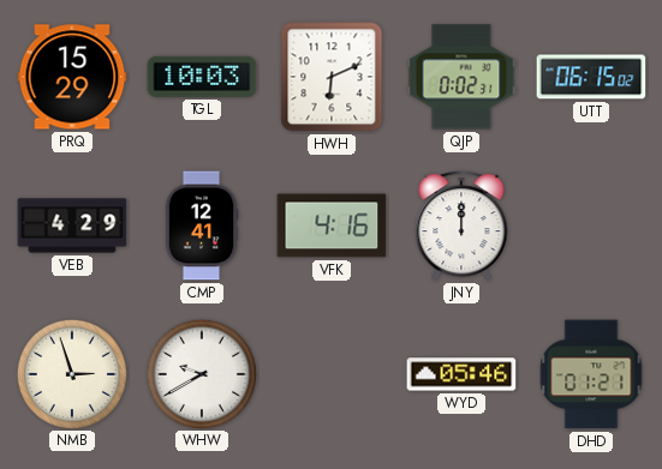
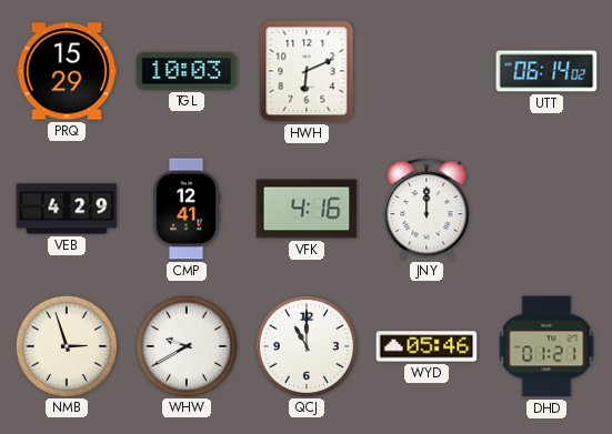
QJP: 0:02 -> none
UTT: 06:15 -> 06:14
QCJ: none -> 11:00
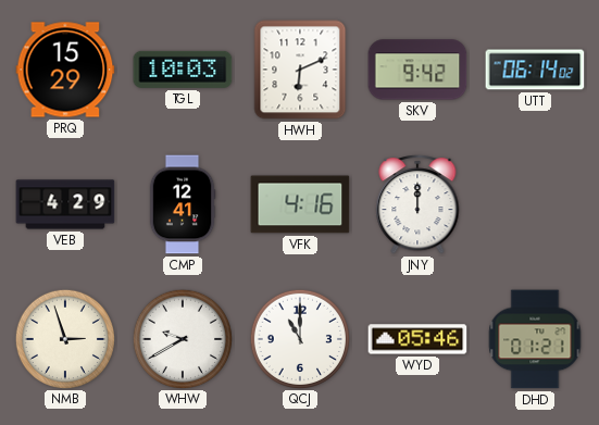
SKV: none -> 9:42
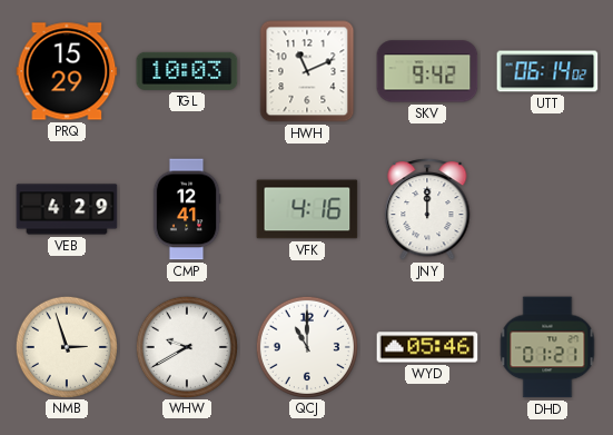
HWH: 6:11 -> 11:11
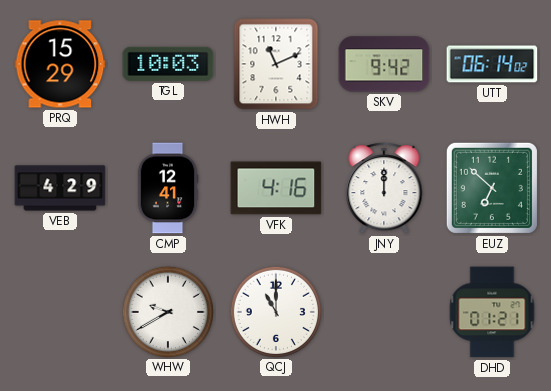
EUZ: none -> 6:52
NMB: 2:57 -> none
WYD: 05:46 -> none
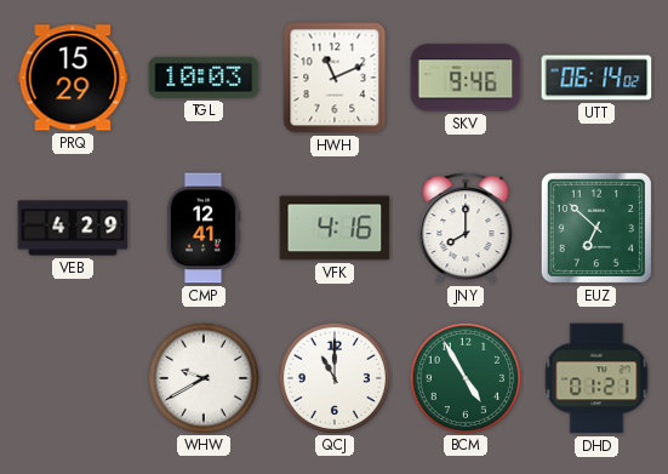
SKV: 9:42 -> 9:46
JNY: 12:00 -> 8:00
BCM: none -> 4:55
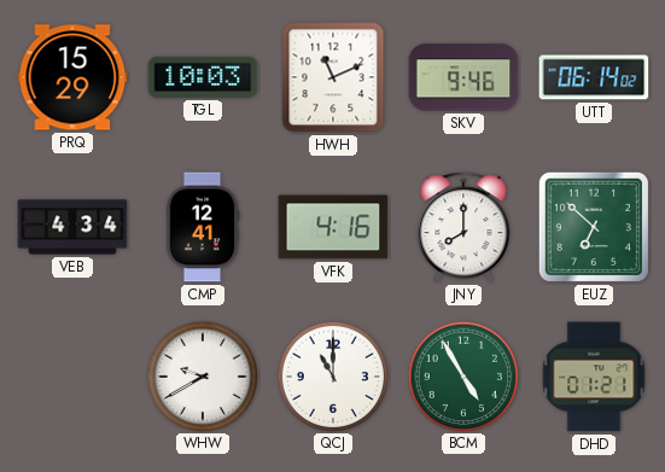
VEB: 4:29 -> 4:34
